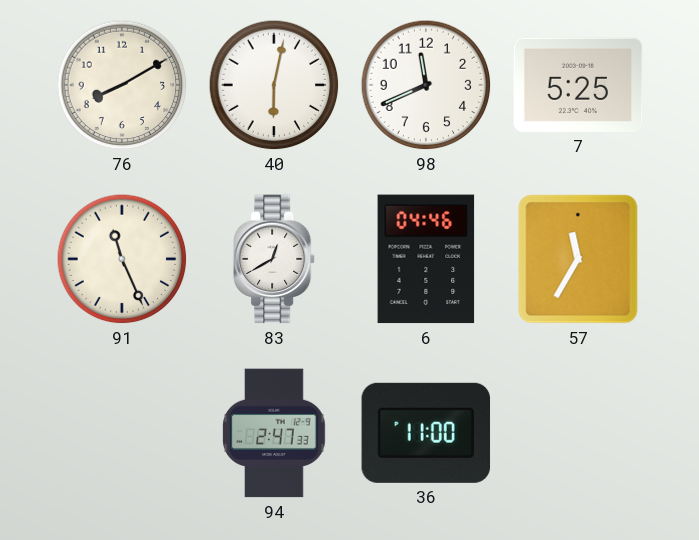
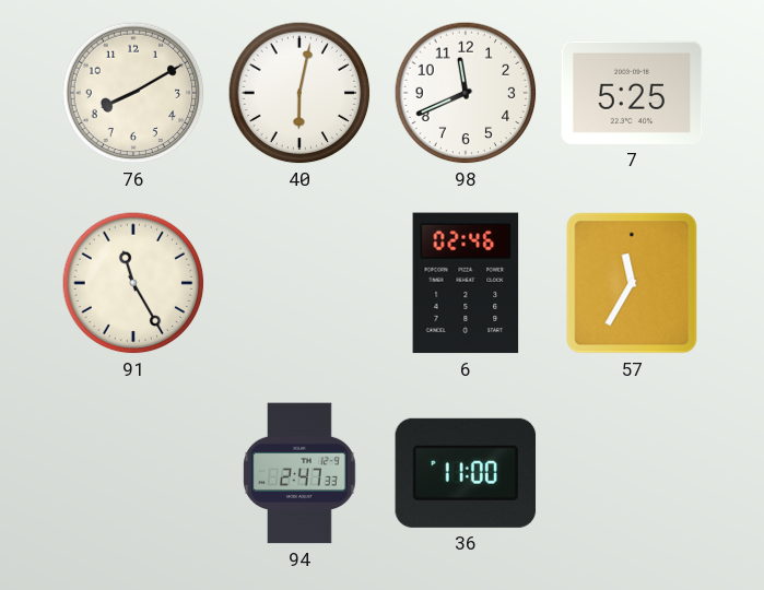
91: 11:26 -> 11:25
83: 12:40 -> none
6: 04:46 -> 02:46
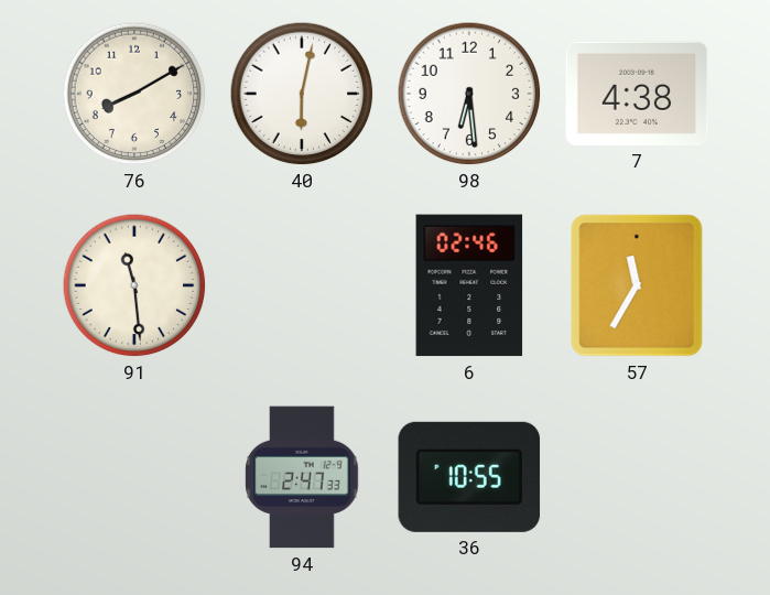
98: 11:41 -> 6:29
7: 5:25 -> 4:38
91: 11:25 -> 11:29
36: 11:00 -> 10:55
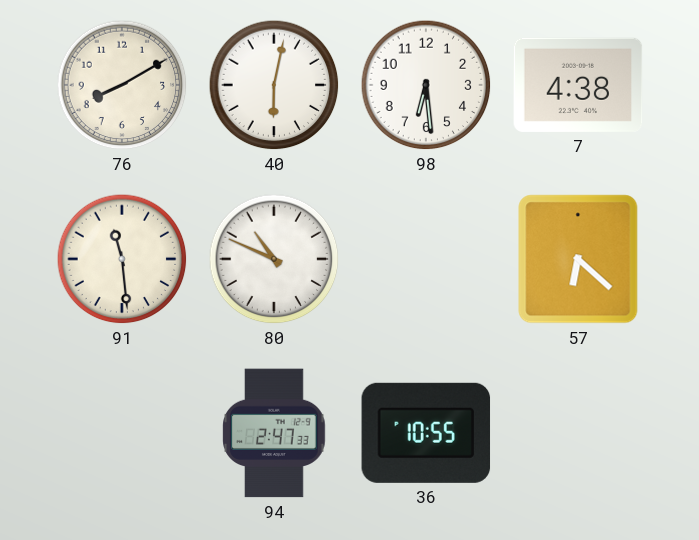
80: none -> 10:49
6: 02:46 -> none
57: 11:35 -> 6:22
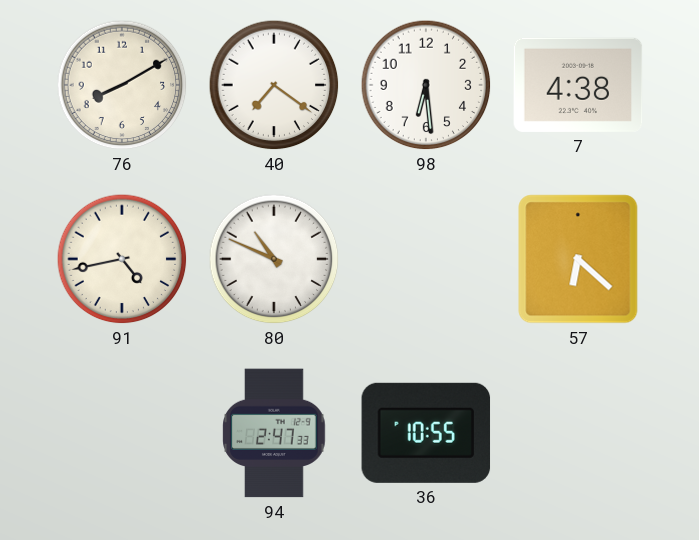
40: 6:02 -> 7:21
91: 11:29 -> 4:43
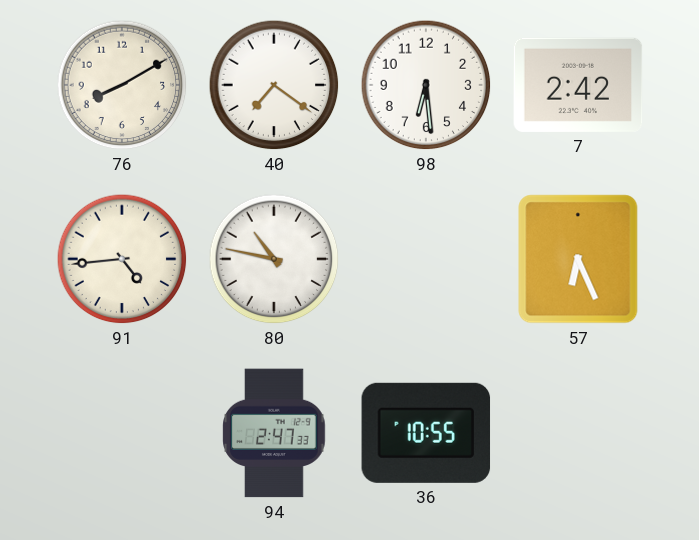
7: 4:38 -> 2:42
91: 4:43 -> 4:44
80: 10:49 -> 10:47
57: 6:22 -> 6:26
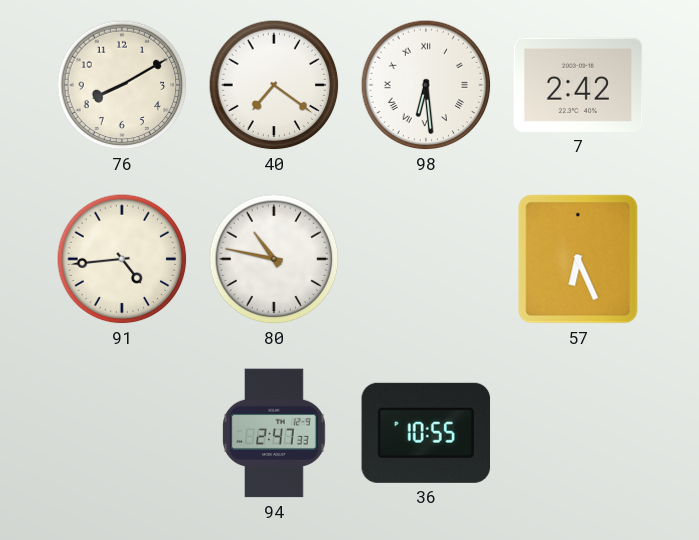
98 numerals: Arabic -> Roman
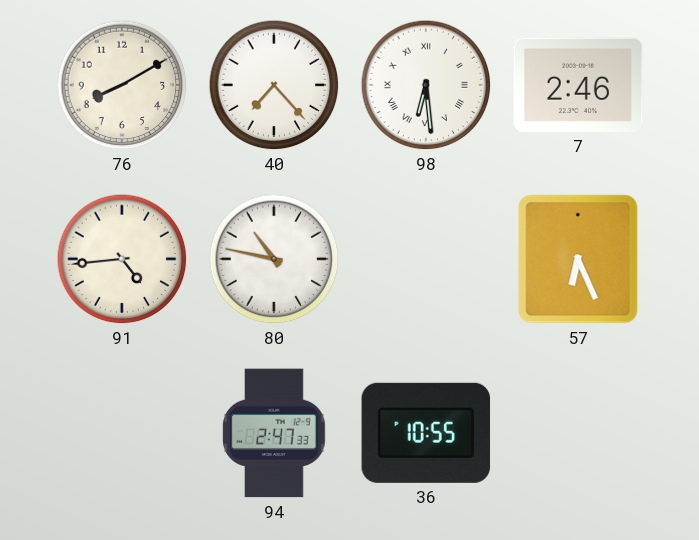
40: 7:21 -> 7:23
7: 2:42 -> 2:46
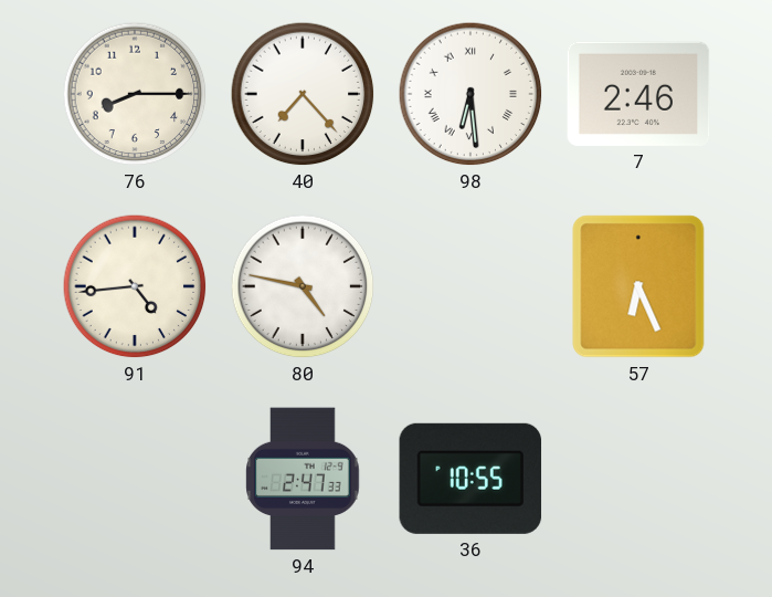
76: 8:10 -> 8:15
80: 10:47 -> 4:47
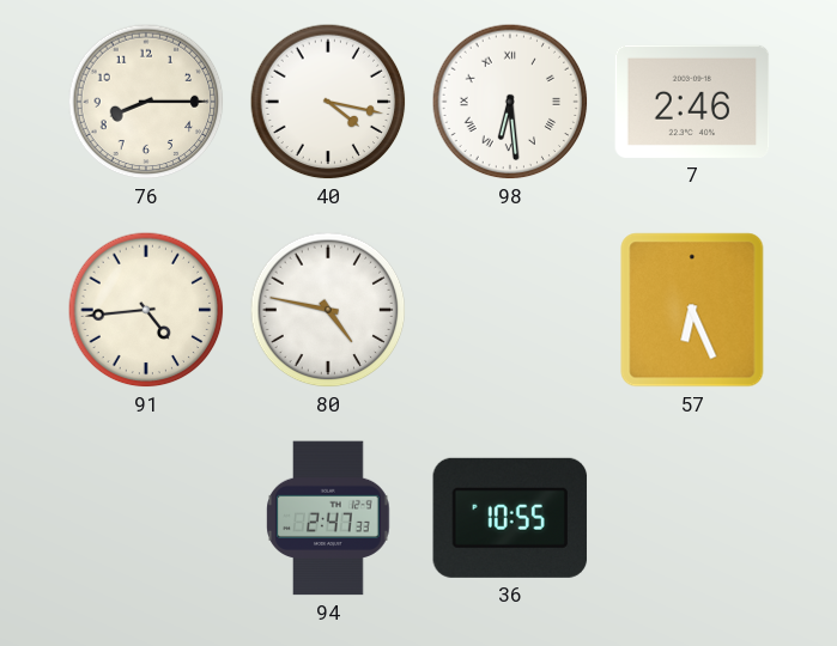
40: 7:23 -> 4:17
